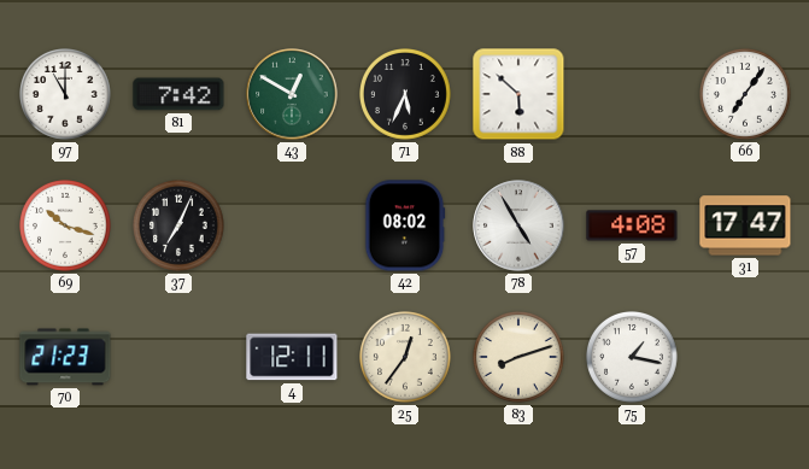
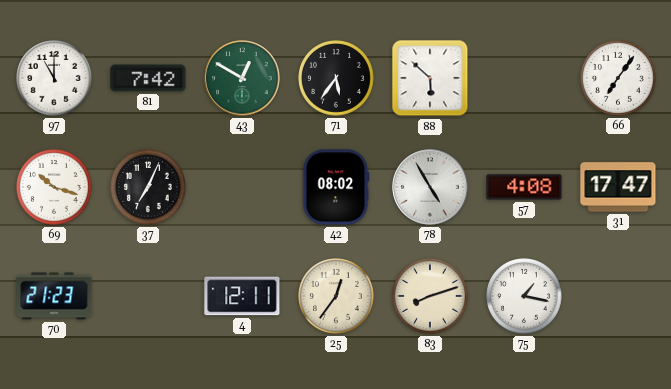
71: 5:34 -> 5:36
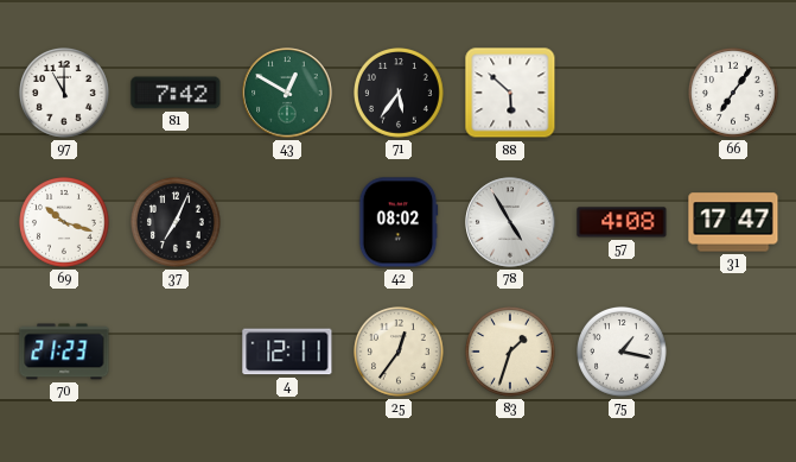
83: 8:12 -> 1:33
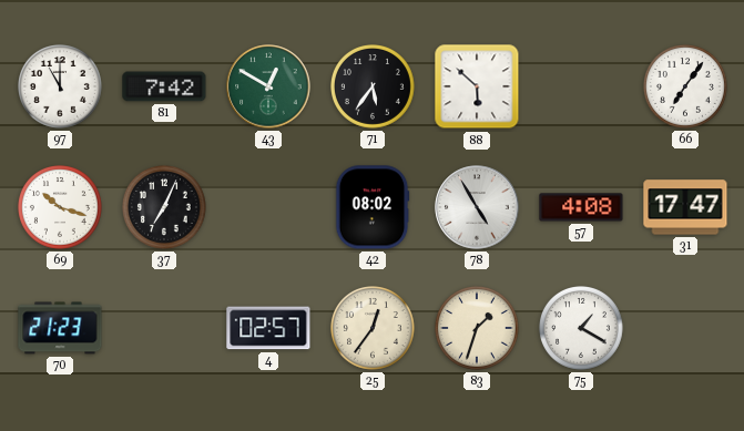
4: 12:11 -> 02:57
75: 1:17 -> 1:20
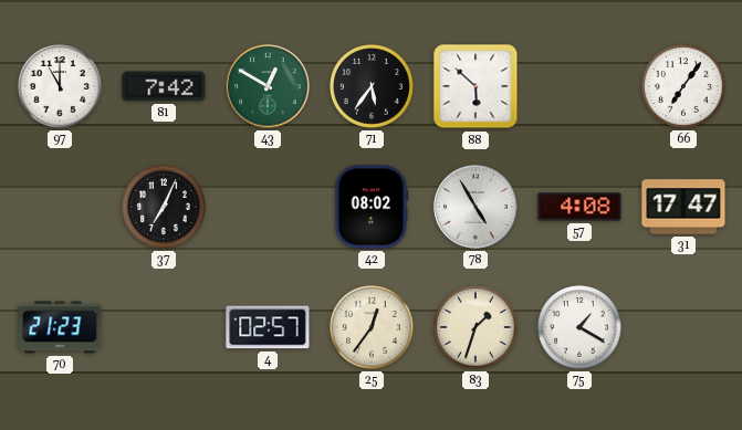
69: 10:18 -> none
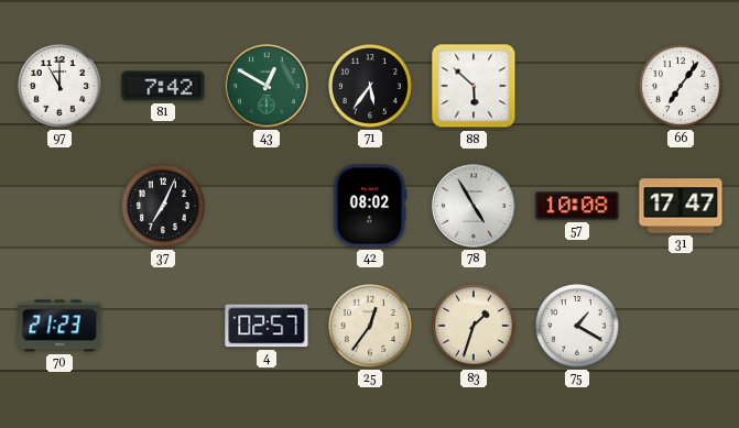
57: 4:08 -> 10:08
